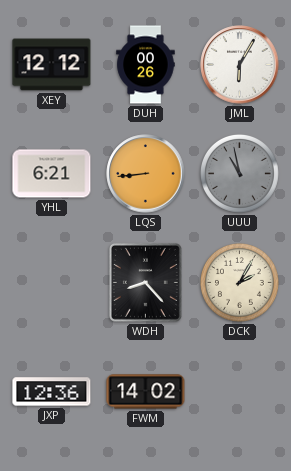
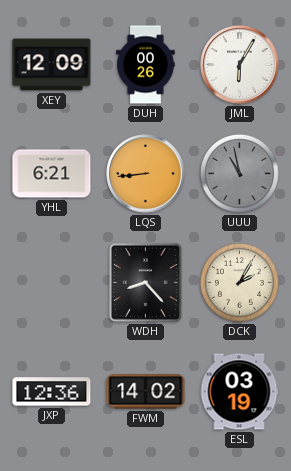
XEY: 12:12 -> 12:09
ESL: none -> 03:19
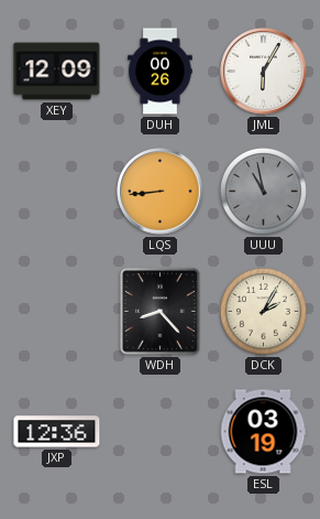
YHL: 6:21 -> none
FWM: 14:02 -> none
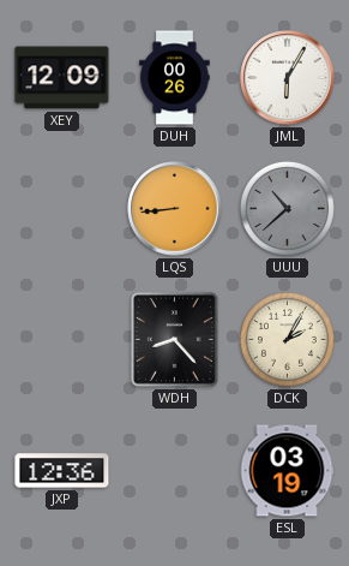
UUU: 10:58 -> 10:38
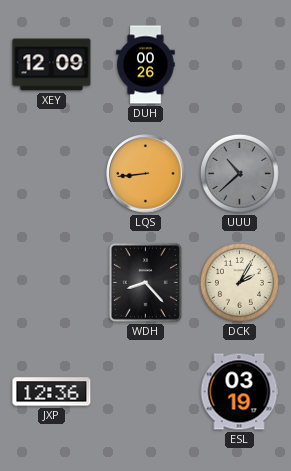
JML: 6:05 -> none
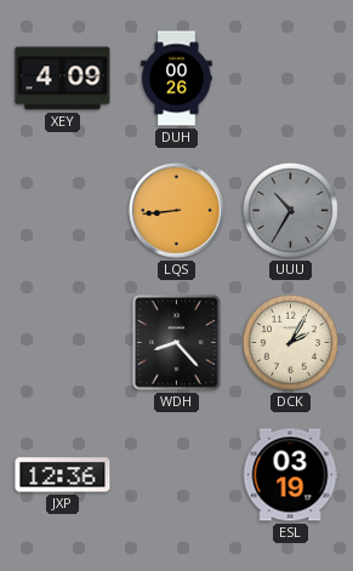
XEY: 12:09 -> 4:09
UUU: 10:38 -> 10:35
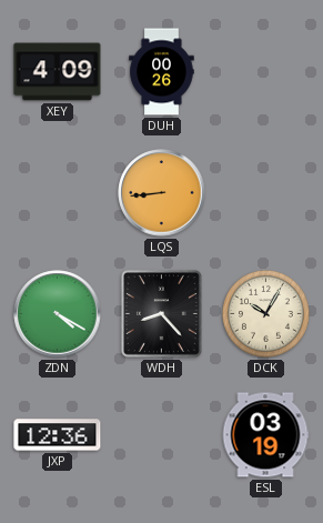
UUU: 10:35 -> none
ZDN: none -> 4:20
DCK: 2:05 -> 10:05
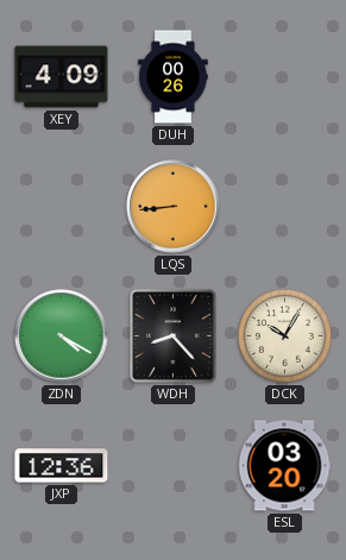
ESL: 03:19 -> 03:20
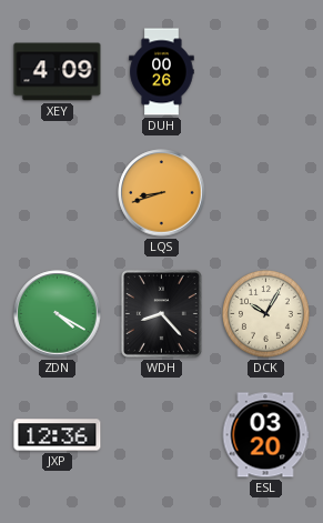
LQS: 8:44 -> 8:42
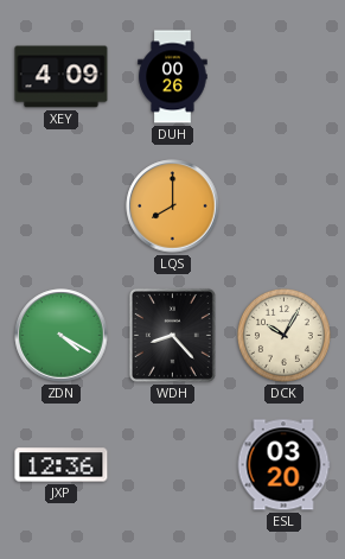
LQS: 8:42 -> 8:00
